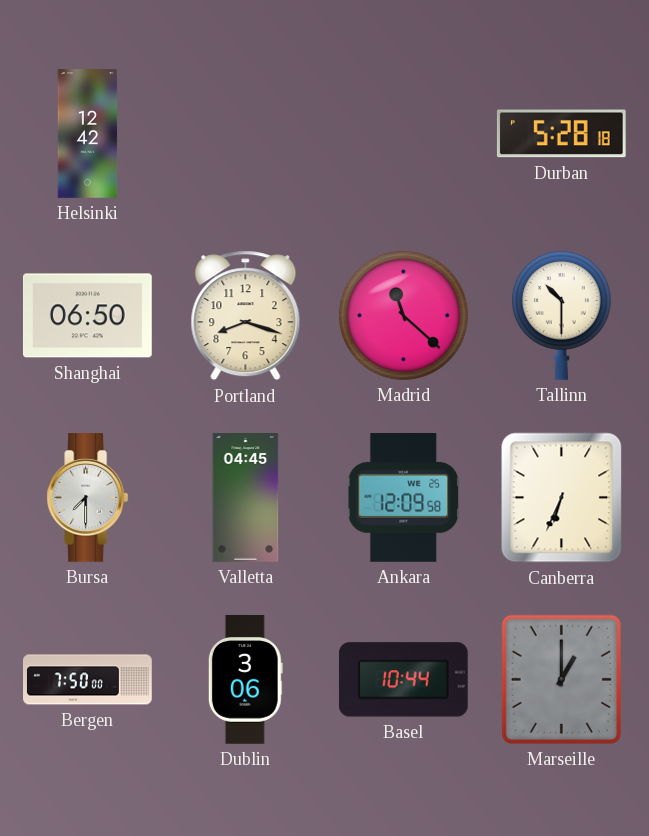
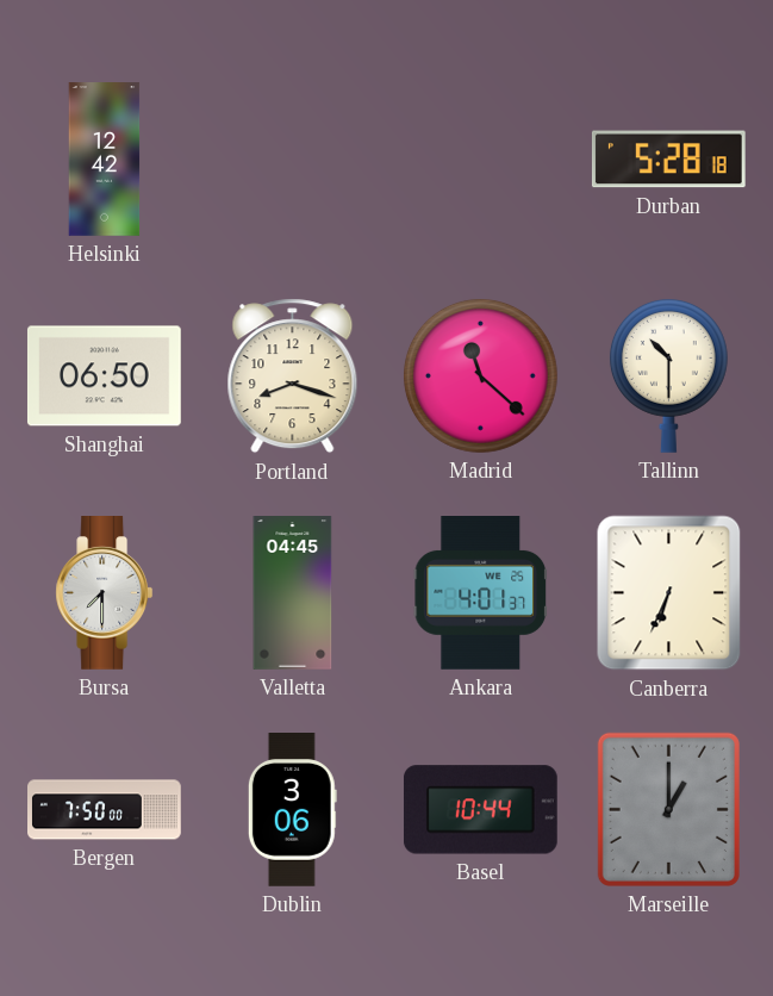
Ankara: 12:09 -> 4:01
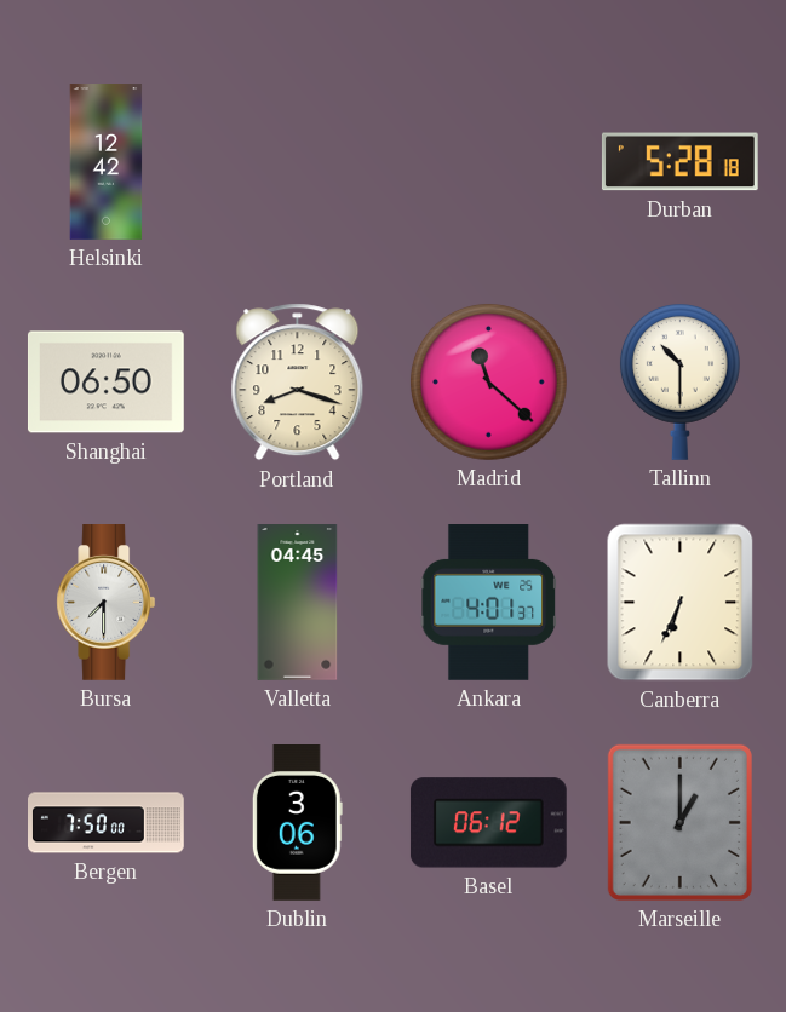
Basel: 10:44 -> 06:12
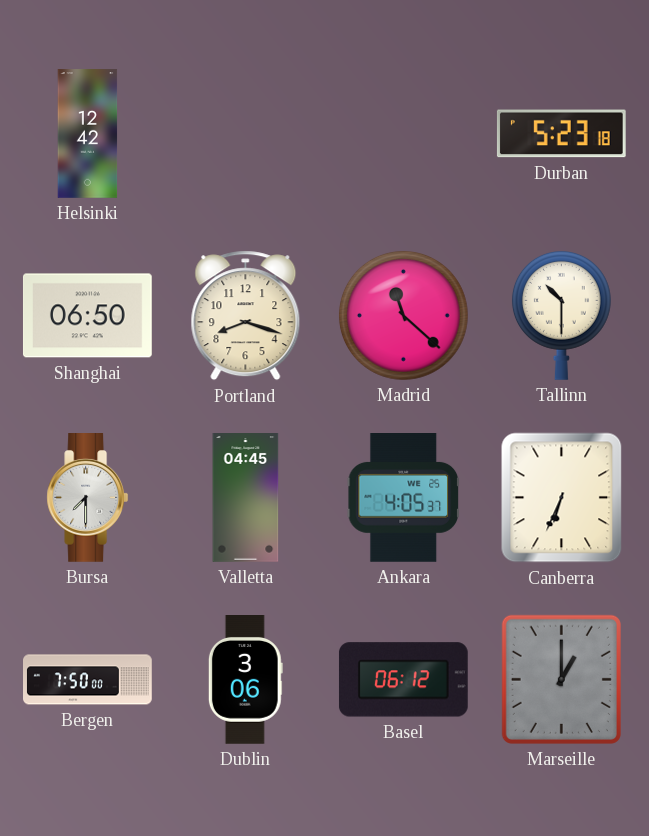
Durban: 5:28 -> 5:23
Ankara: 4:01 -> 4:05
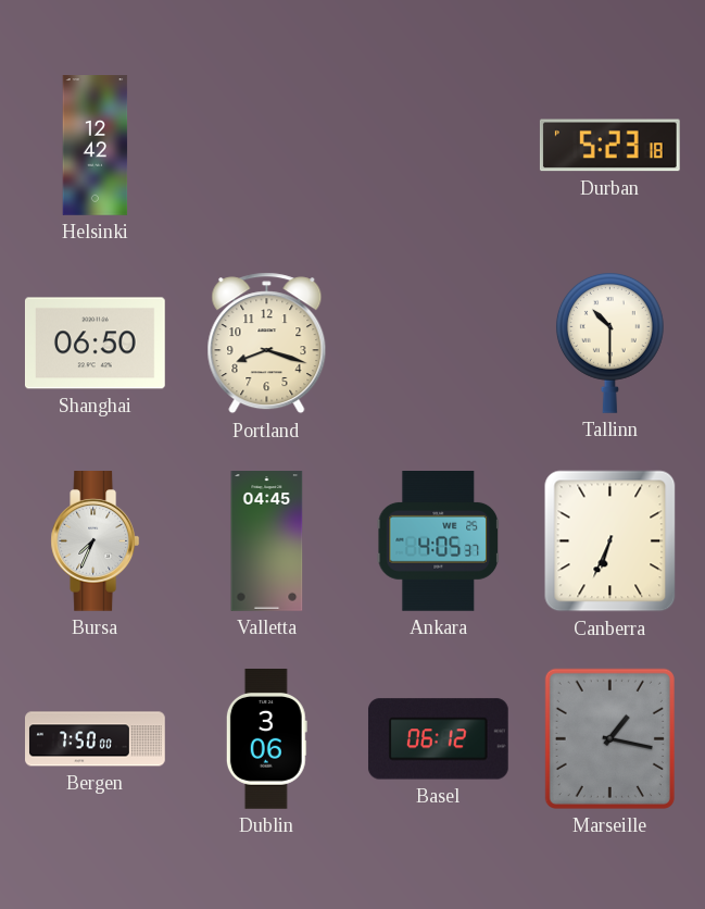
Madrid: 11:22 -> none
Bursa: 7:30 -> 7:34
Marseille: 1:00 -> 1:17
